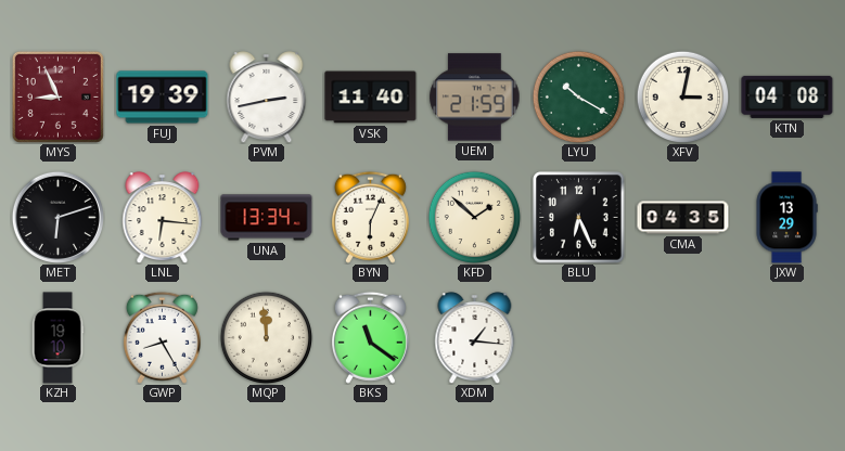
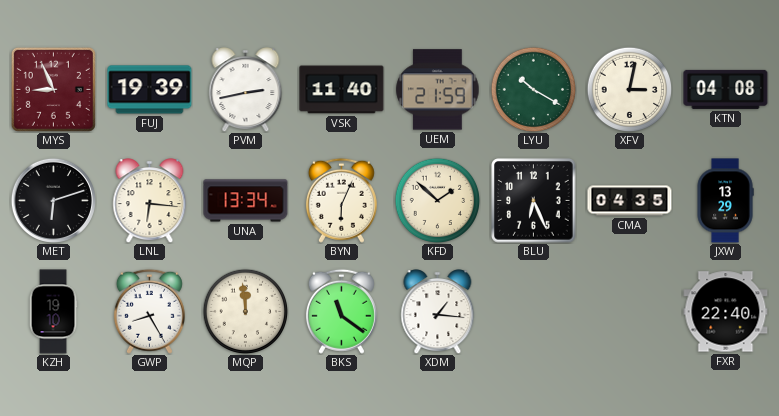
FXR: none -> 22:40
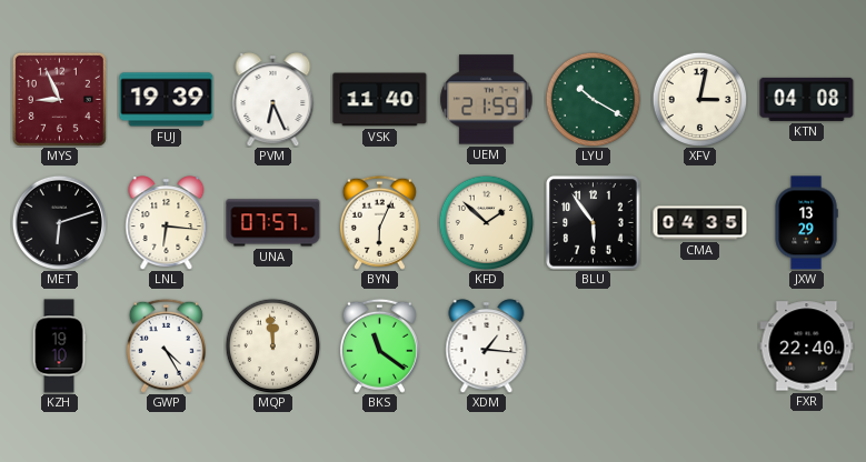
PVM: 2:43 -> 6:26
UNA: 13:34 -> 07:57
BLU: 6:26 -> 5:54
GWP: 8:25 -> 4:25
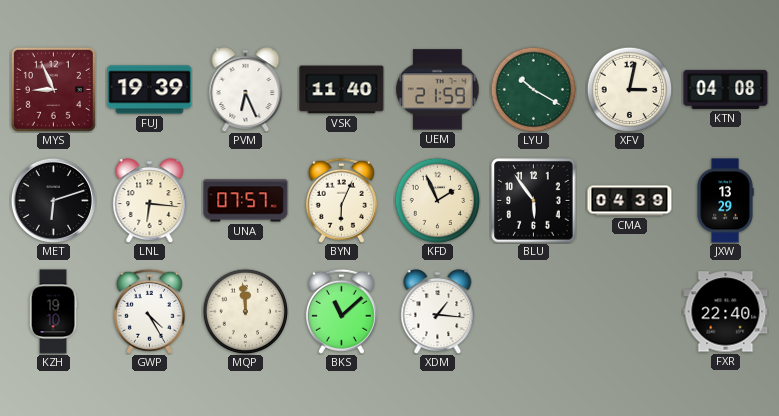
KFD: 1:52 -> 1:56
CMA: 04:35 -> 04:39
BKS: 11:21 -> 11:08
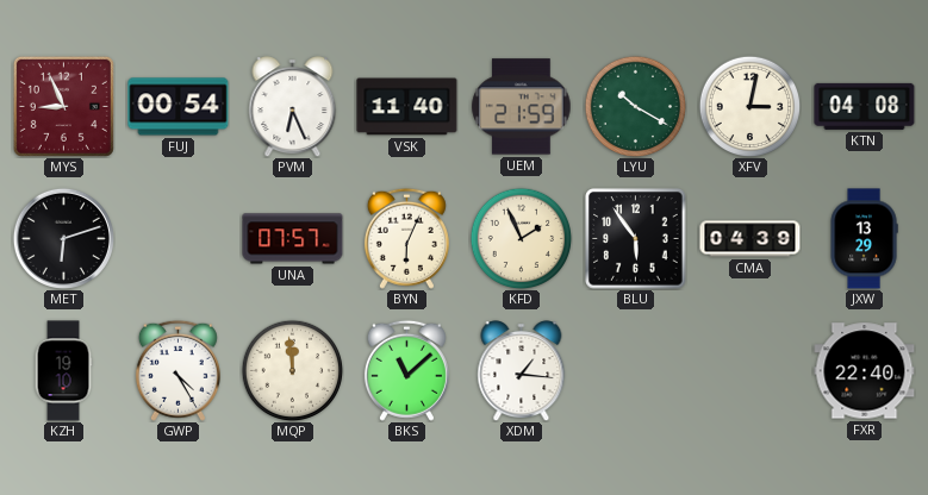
FUJ: 19:39 -> 00:54
LNL: 6:16 -> none
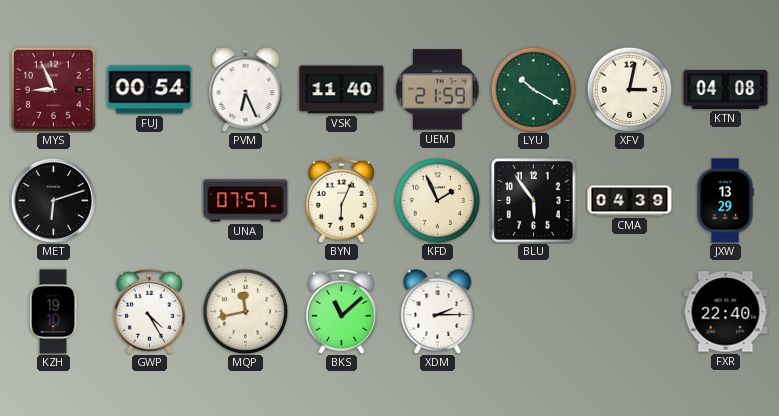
MQP: 11:59 -> 11:43
XDM: 1:16 -> 2:15
